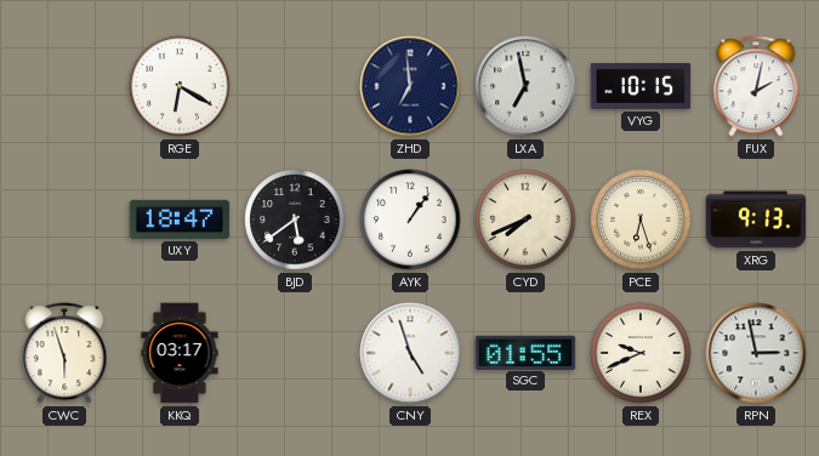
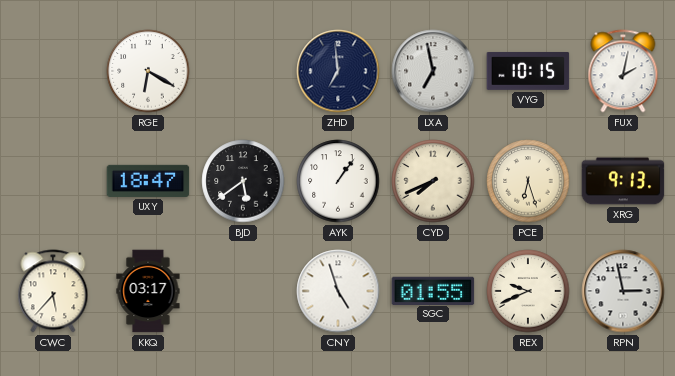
CWC: 5:57 -> 5:37
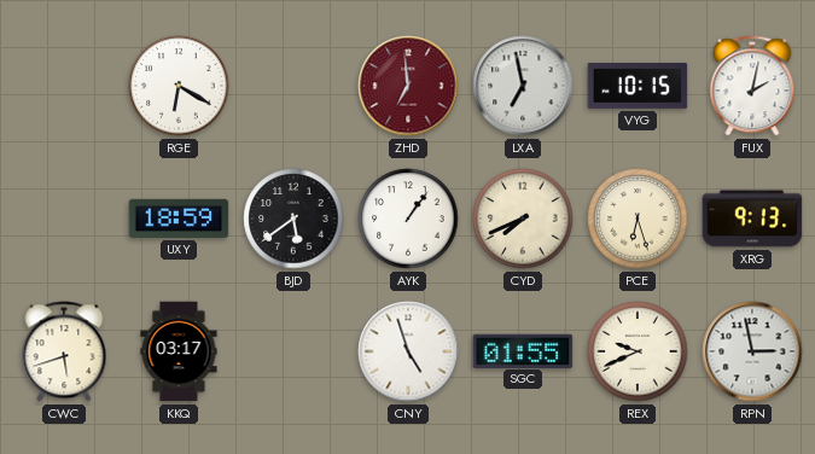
ZHD dial: navy -> burgundy
UXY: 18:47 -> 18:59
CWC: 5:37 -> 5:42
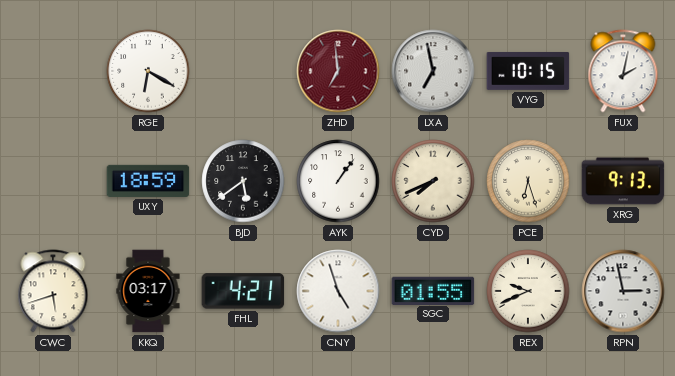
FHL: none -> 4:21
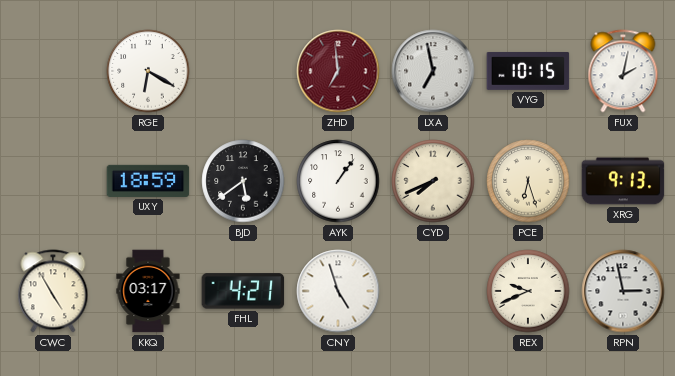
CWC: 5:42 -> 4:55
SGC: 01:55 -> none
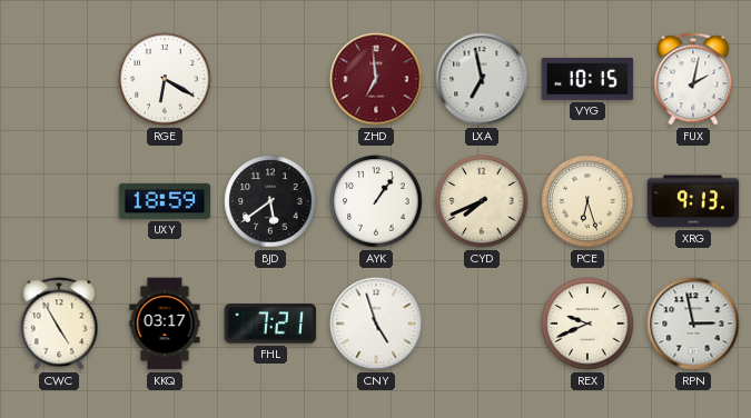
FHL: 4:21 -> 7:21
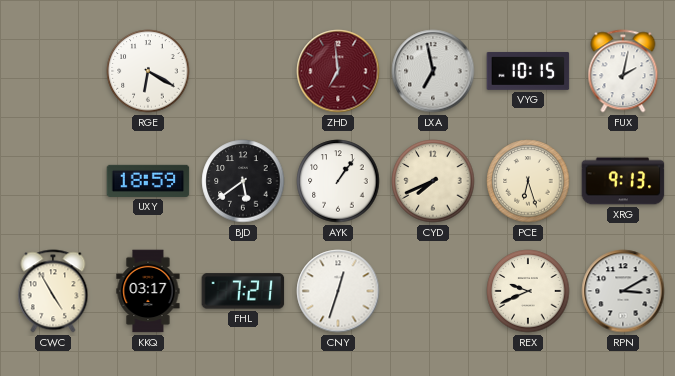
CNY: 4:57 -> 12:33
RPN: 2:58 -> 3:10
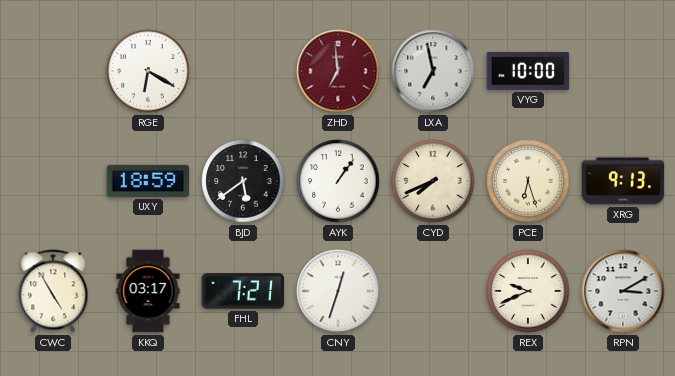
VYG: 10:15 -> 10:00
FUX: 2:02 -> none
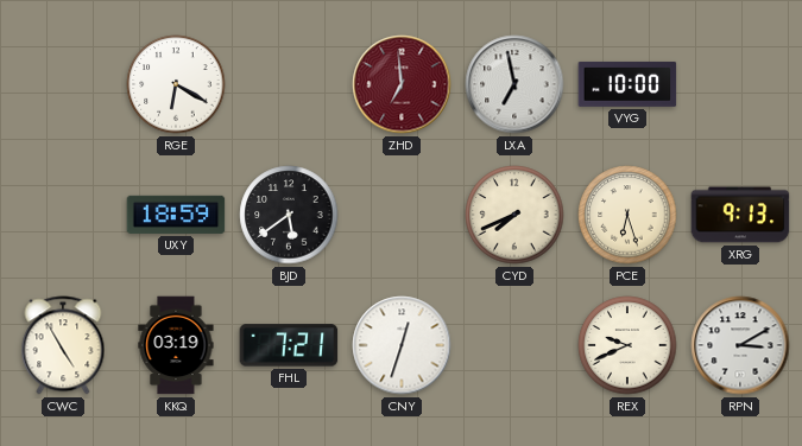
AYK: 1:06 -> none
KKQ: 03:17 -> 03:19
